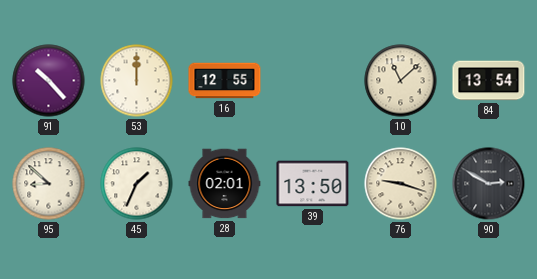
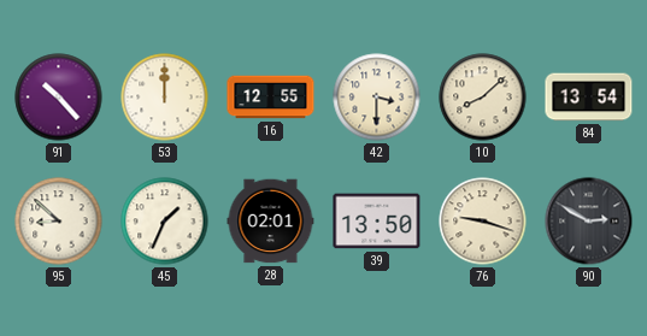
42: none -> 3:30
10: 11:08 -> 8:08
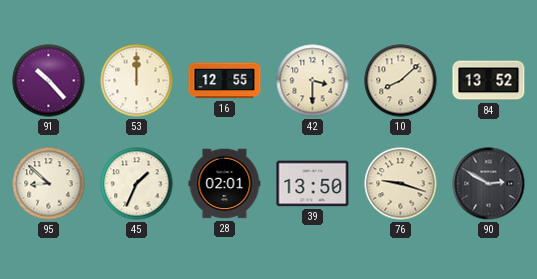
84: 13:54 -> 13:52
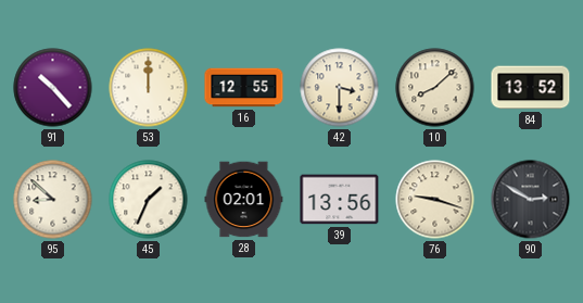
39: 13:50 -> 13:56
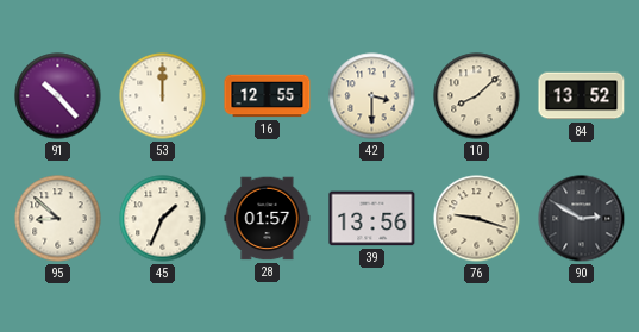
28: 02:01 -> 01:57
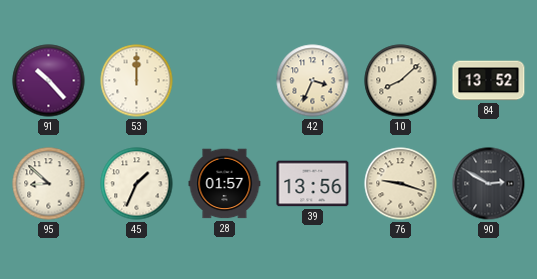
16: 12:55 -> none
42: 3:30 -> 3:34
